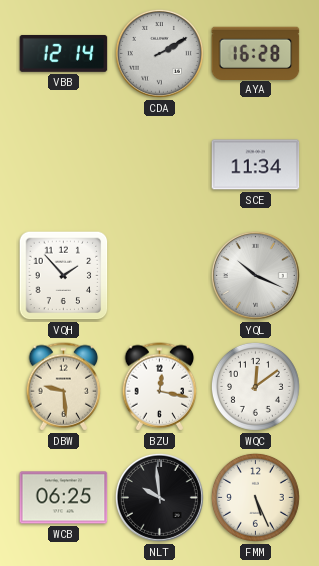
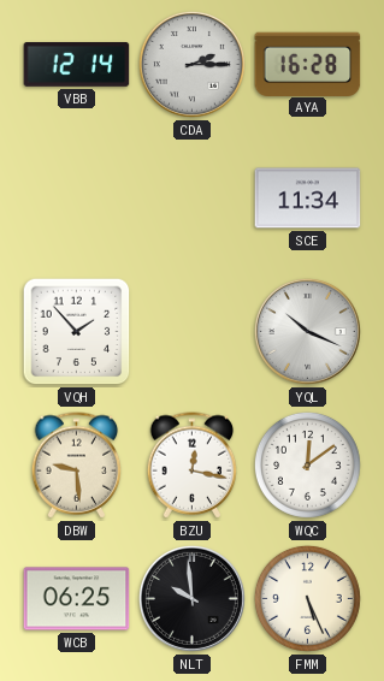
CDA: 2:10 -> 2:15
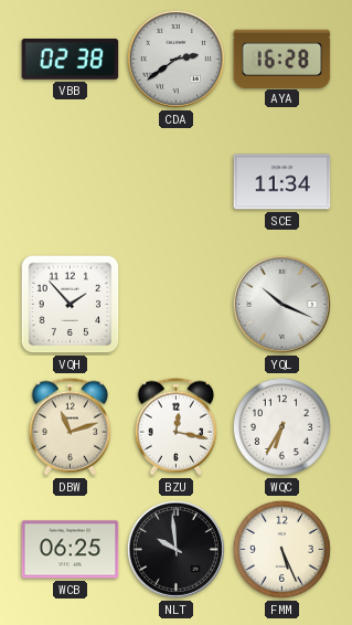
VBB: 12:14 -> 02:38
CDA: 2:15 -> 2:39
DBW: 9:29 -> 11:12
WQC: 12:09 -> 6:35
